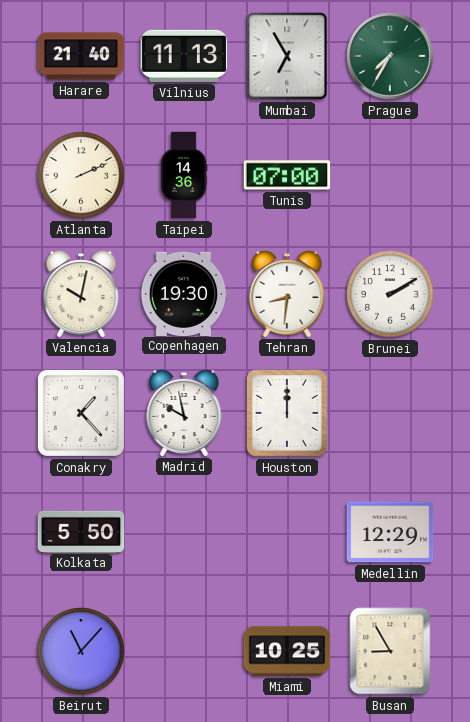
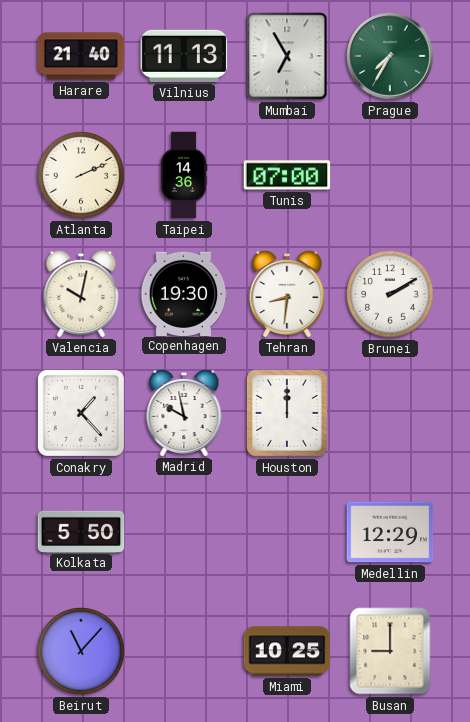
Busan: 8:55 -> 9:00
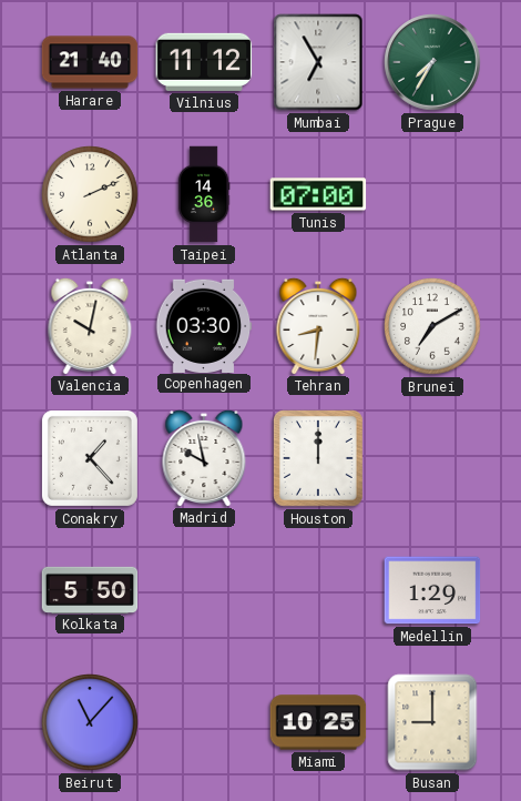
Vilnius: 11:13 -> 11:12
Copenhagen: 19:30 -> 03:30
Brunei: 2:10 -> 7:10
Medellin: 12:29 -> 1:29
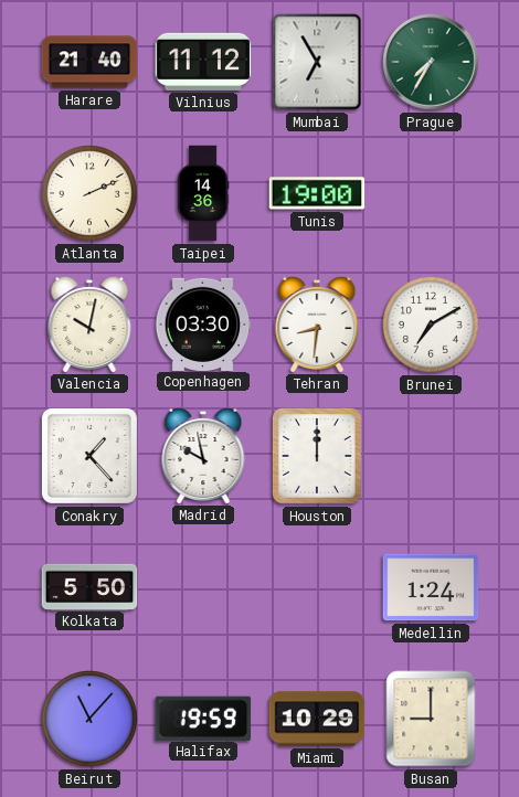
Tunis: 07:00 -> 19:00
Medellin: 1:29 -> 1:24
Halifax: none -> 19:59
Miami: 10:25 -> 10:29
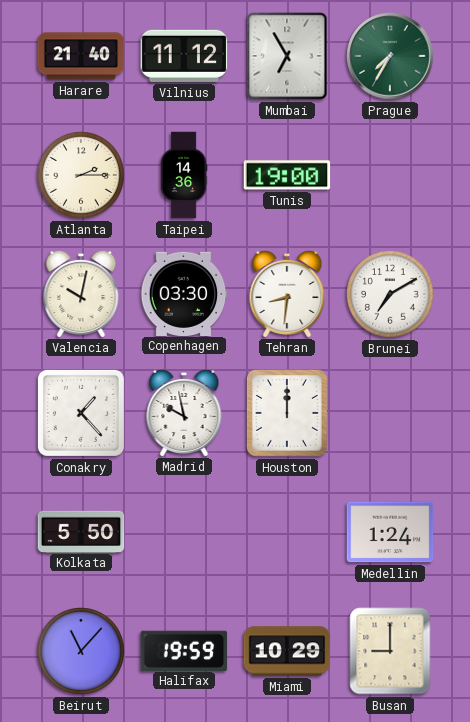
Atlanta: 2:11 -> 2:15
